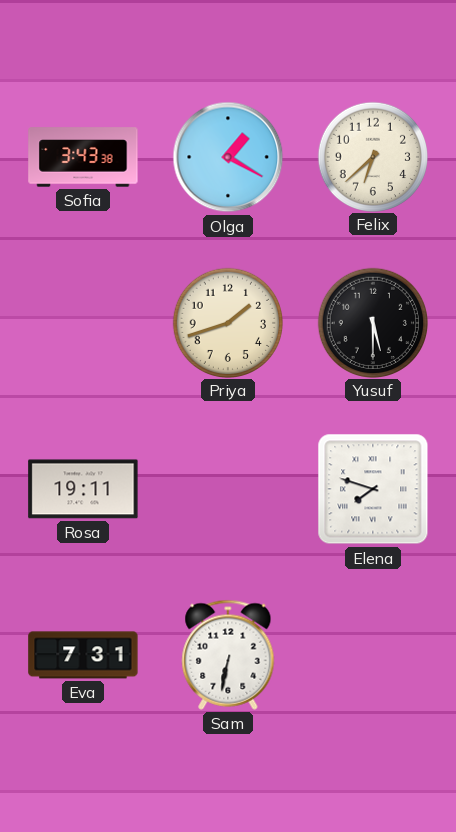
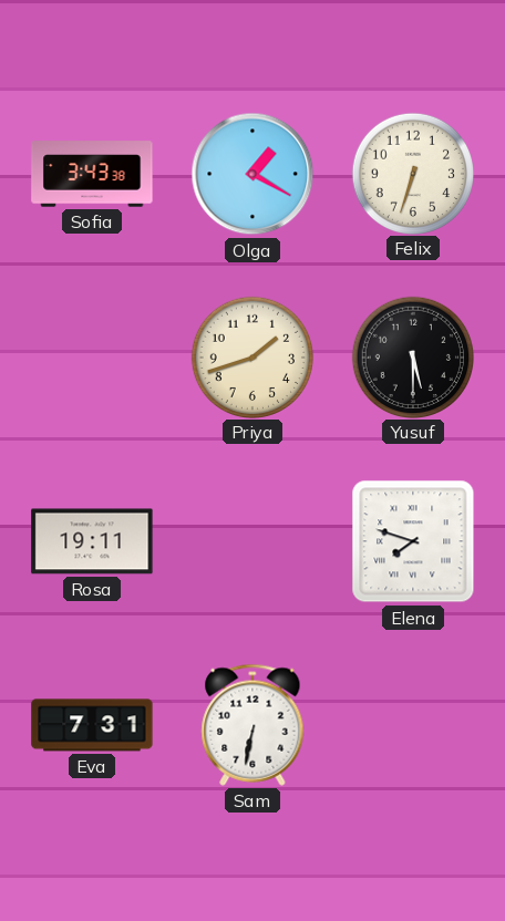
Felix: 6:38 -> 6:33
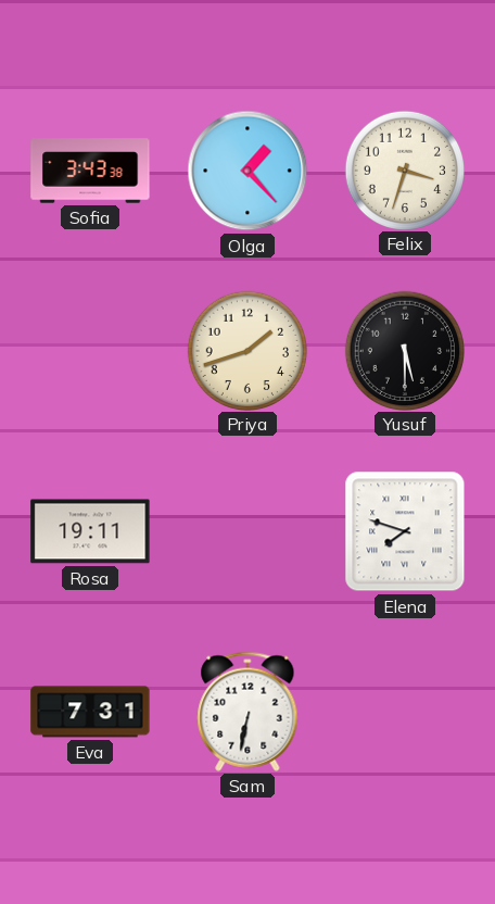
Olga: 1:20 -> 1:23
Felix: 6:33 -> 3:33
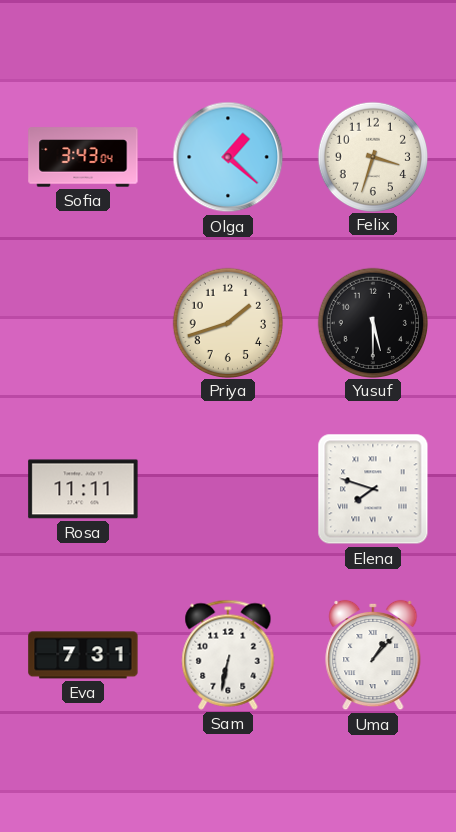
Sofia: 3:43:38 -> 3:43:04
Olga: 1:23 -> 1:22
Rosa: 19:11 -> 11:11
Uma: none -> 1:07
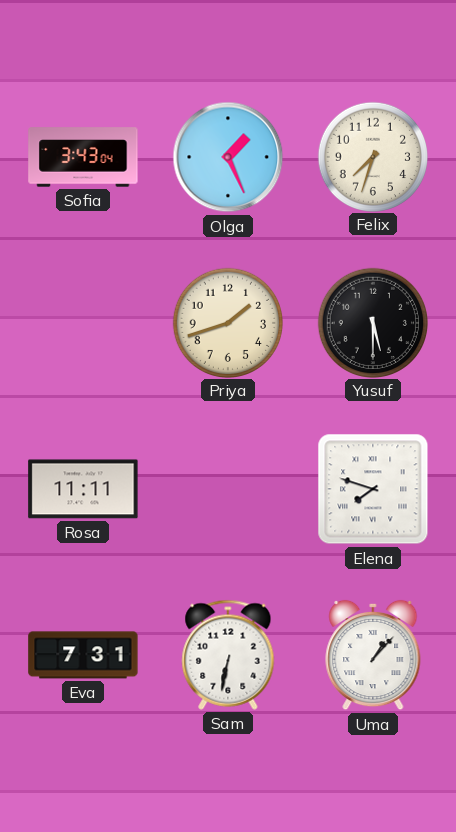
Olga: 1:22 -> 1:26
Felix: 3:33 -> 7:33
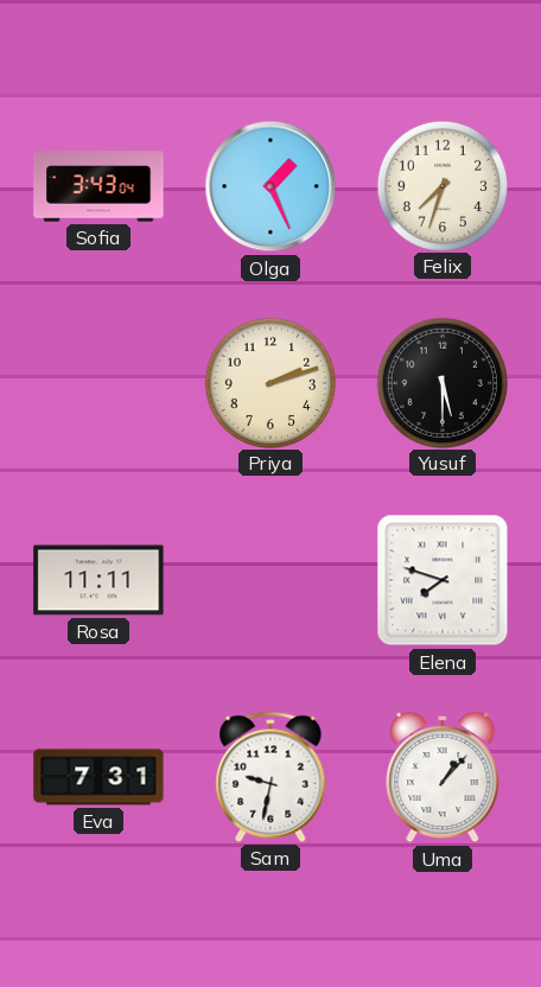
Priya: 1:42 -> 2:12
Sam: 6:32 -> 9:32
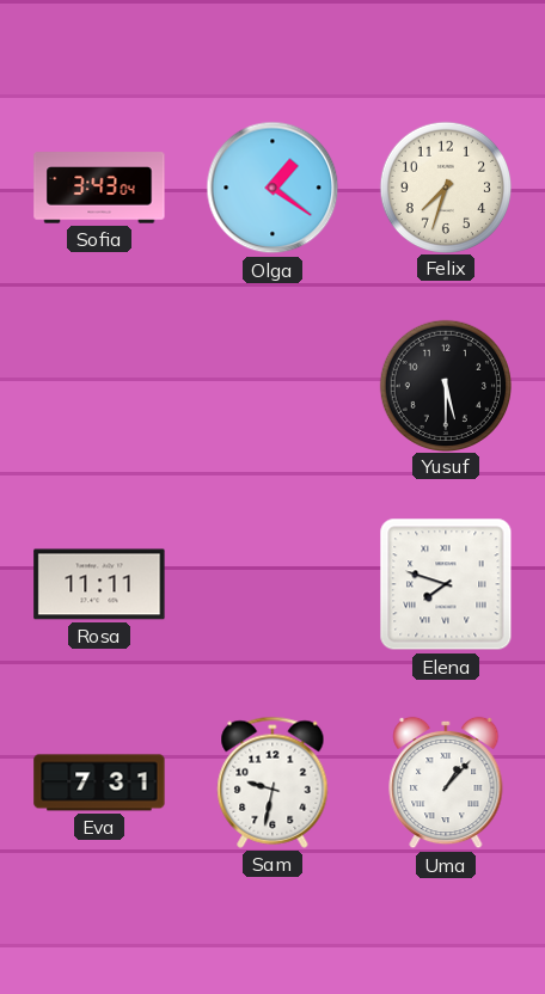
Olga: 1:26 -> 1:21
Priya: 2:12 -> none
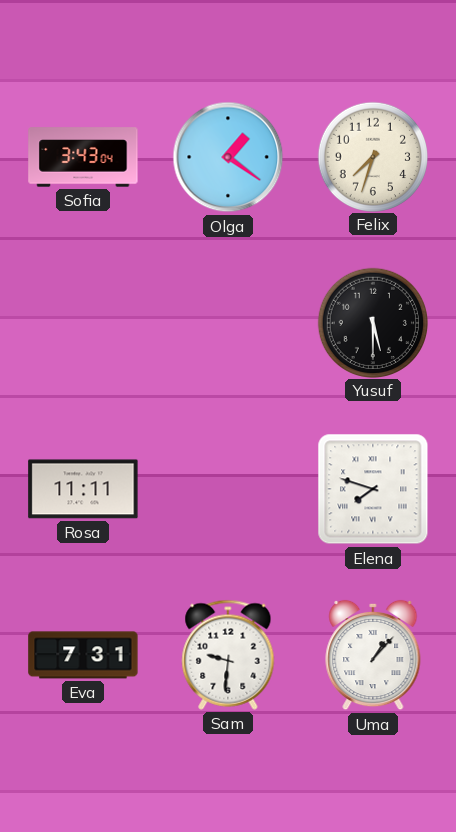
Sam: 9:32 -> 9:31
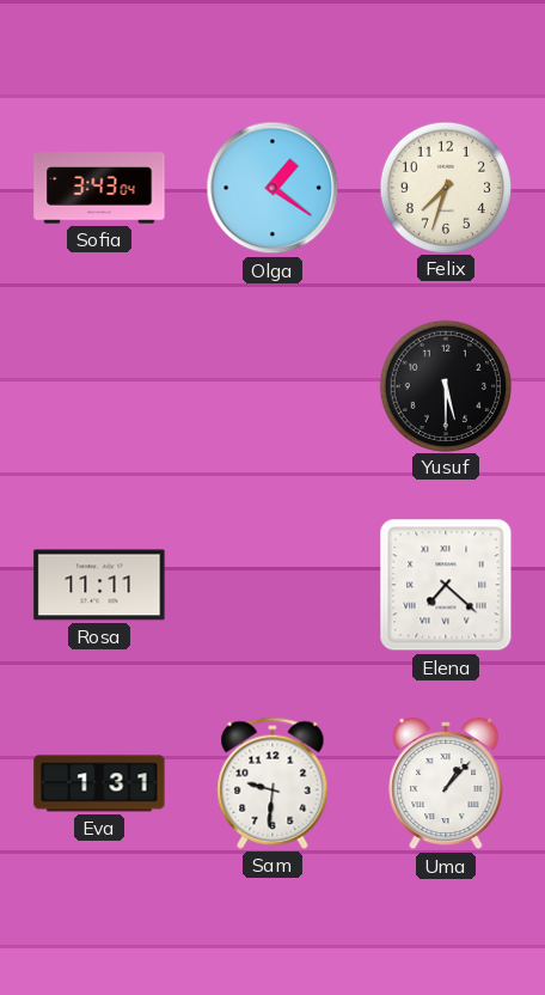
Elena: 7:48 -> 7:22
Eva: 7:31 -> 1:31
